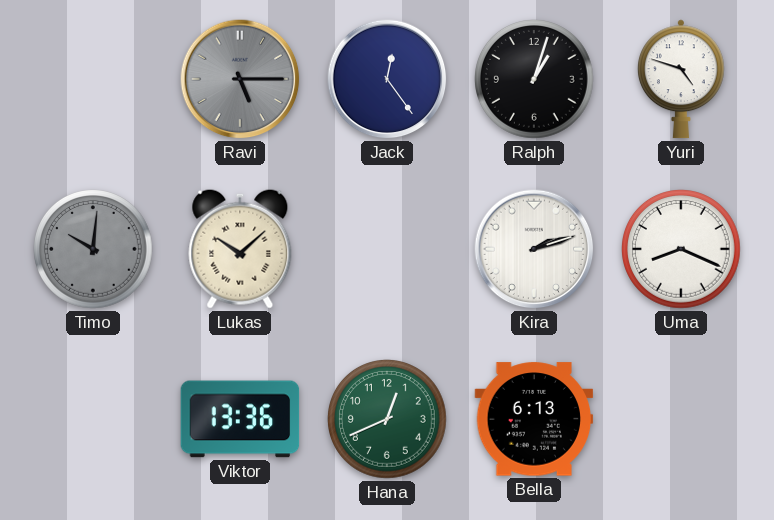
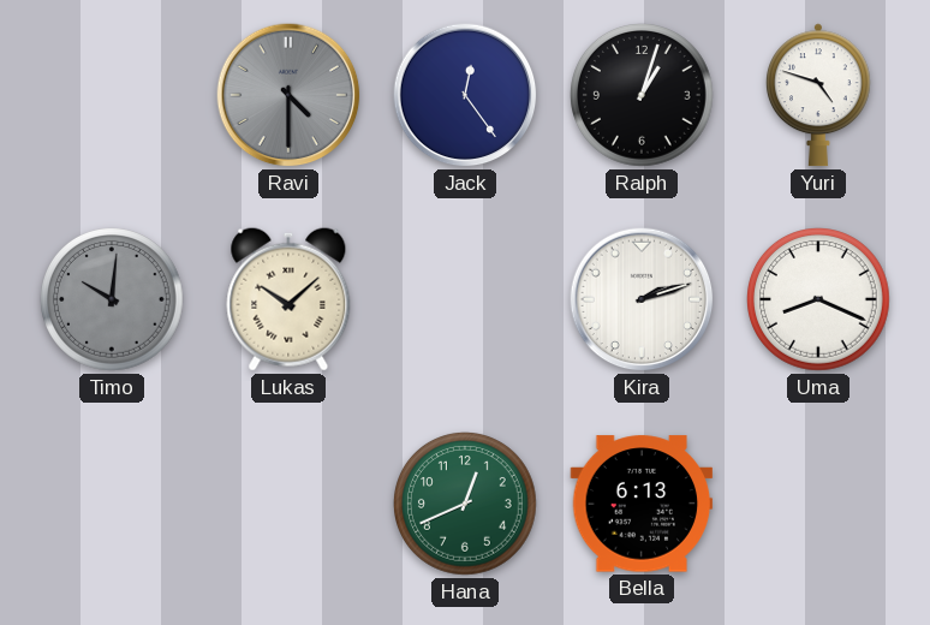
Ravi: 5:15 -> 4:30
Viktor: 13:36 -> none
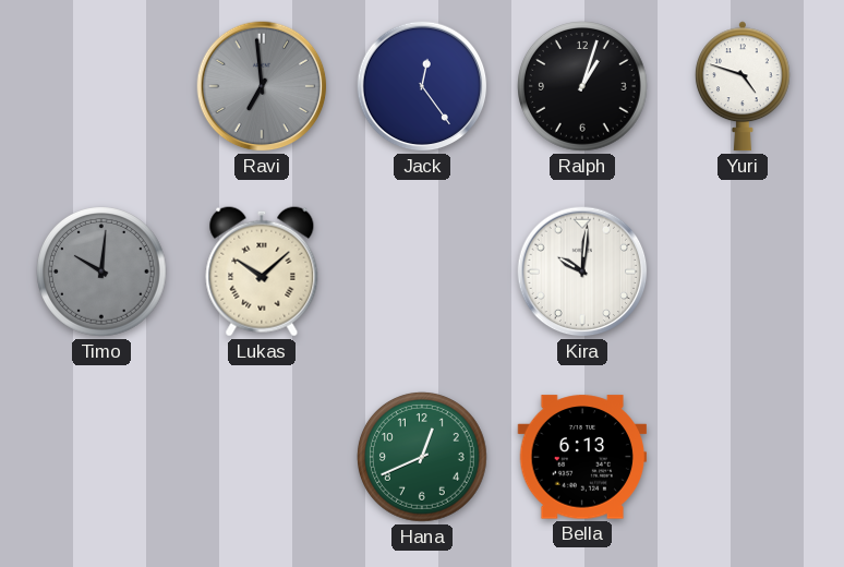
Ravi: 4:30 -> 6:59
Kira: 2:12 -> 10:01
Uma: 8:19 -> none
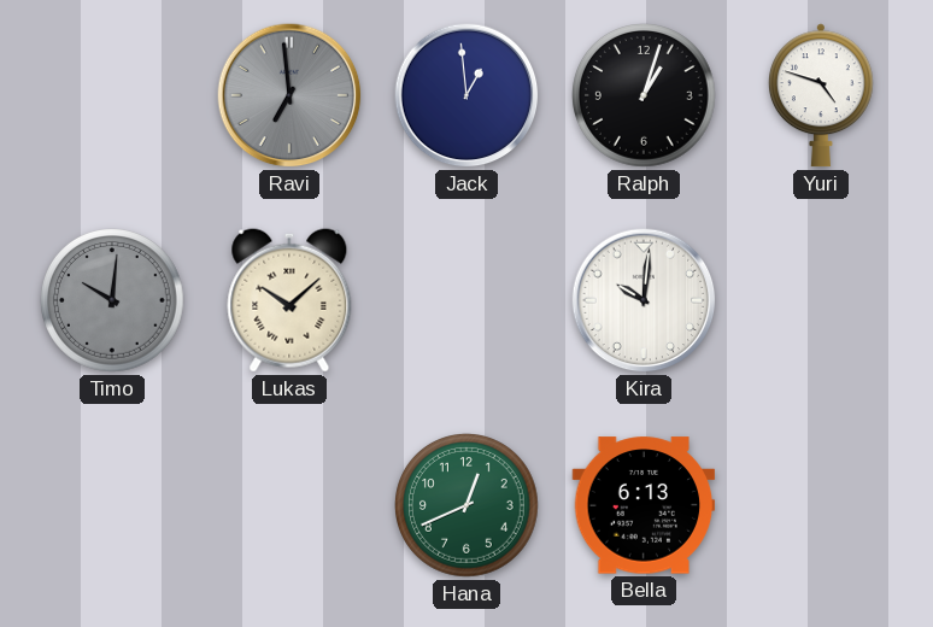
Jack: 12:24 -> 12:59
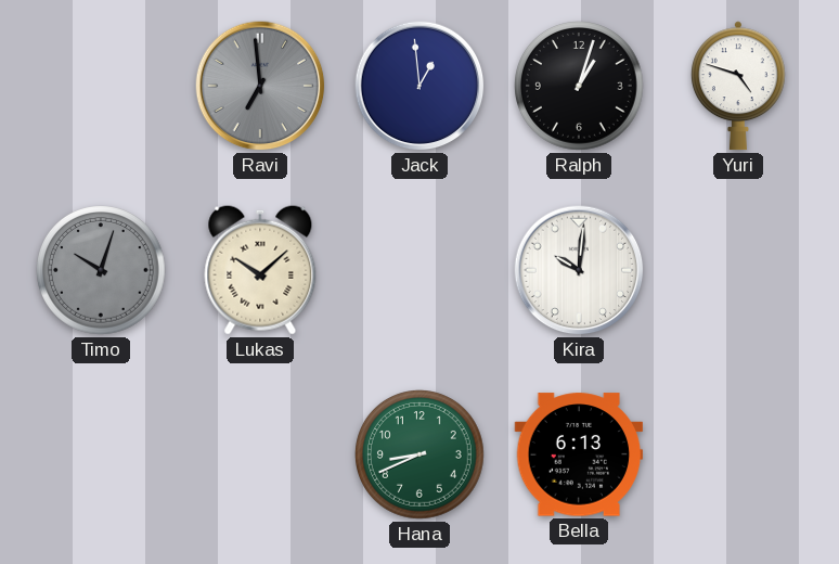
Timo: 10:01 -> 10:03
Hana: 12:41 -> 8:41
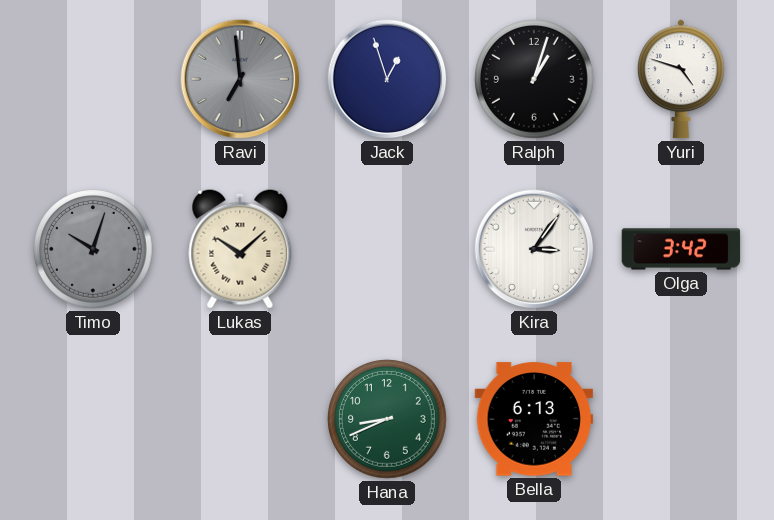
Jack: 12:59 -> 12:57
Kira: 10:01 -> 3:06
Olga: none -> 3:42
